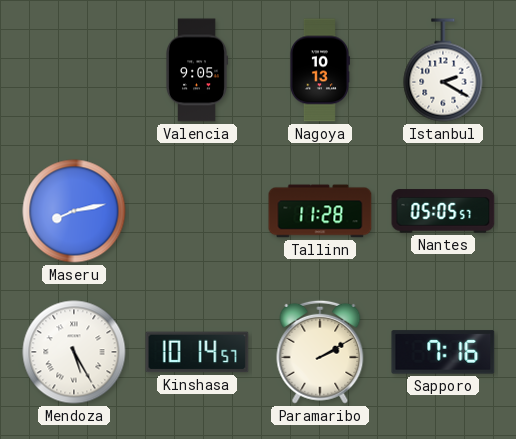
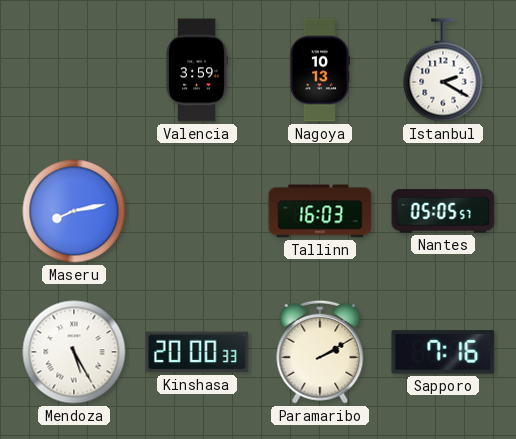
Valencia: 9:05 -> 3:59
Tallinn: 11:28 -> 16:03
Kinshasa: 10:14 -> 20:00
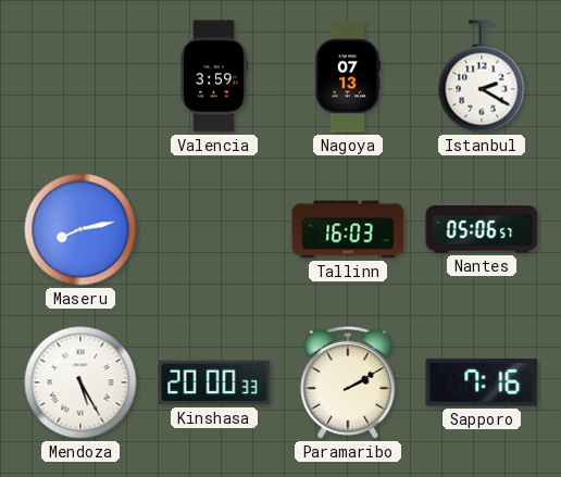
Nagoya: 10:13 -> 07:13
Nantes: 05:05 -> 05:06
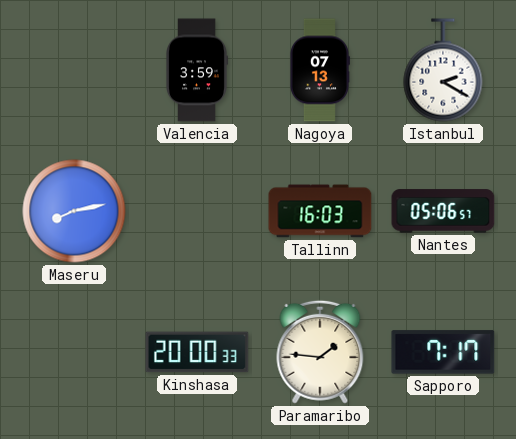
Mendoza: 5:25 -> none
Paramaribo: 2:10 -> 1:46
Sapporo: 7:16 -> 7:17
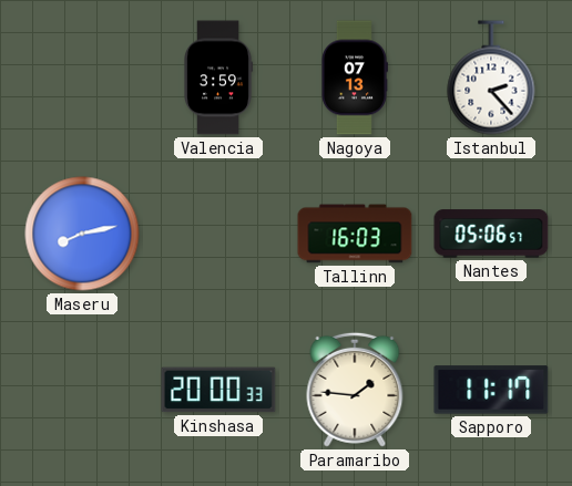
Istanbul: 2:20 -> 2:23
Sapporo: 7:17 -> 11:17
